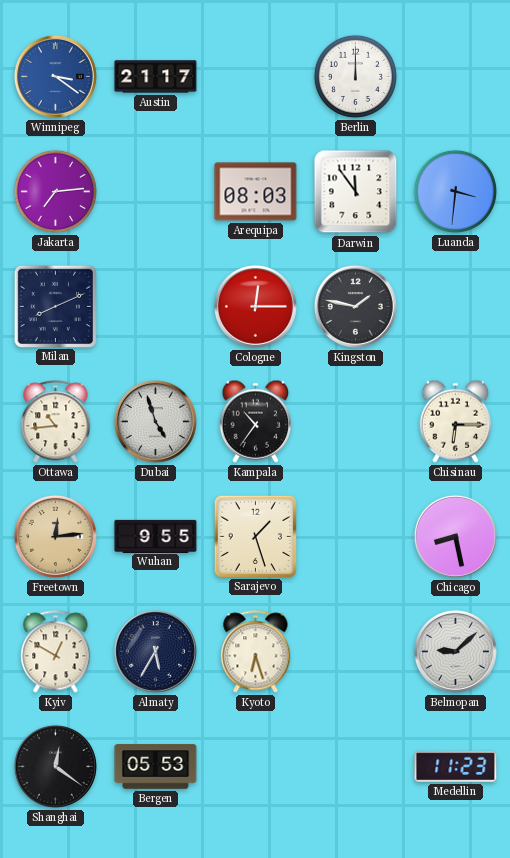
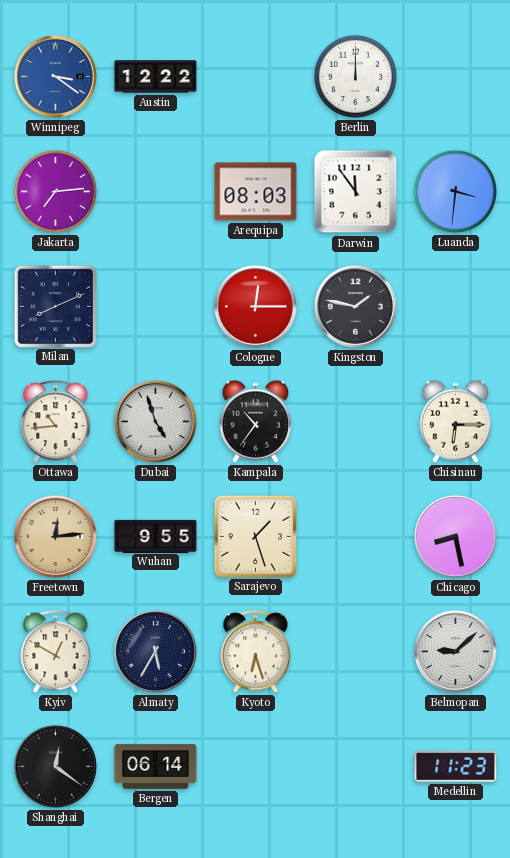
Austin: 21:17 -> 12:22
Bergen: 05:53 -> 06:14
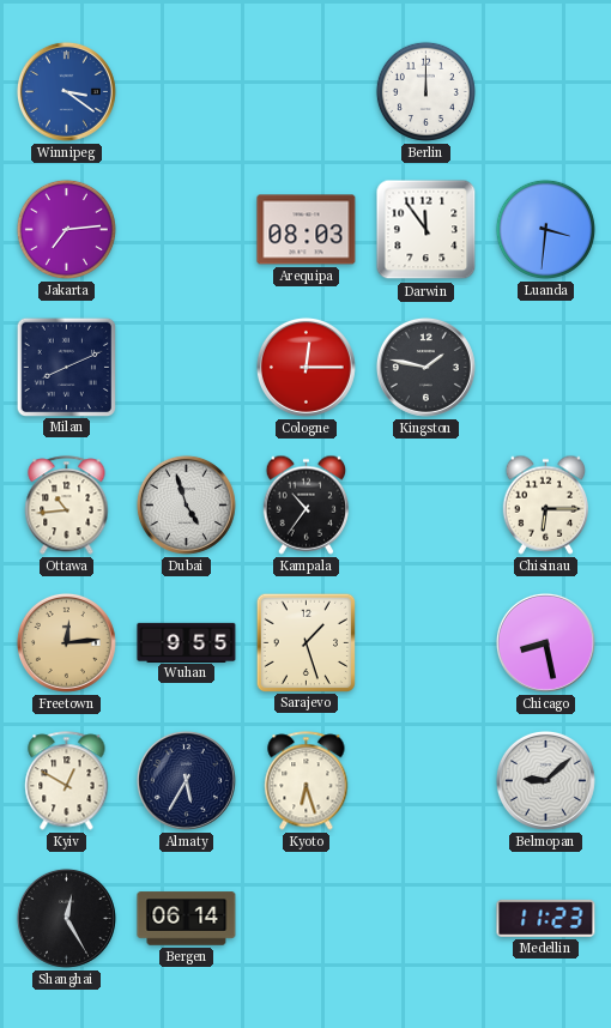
Austin: 12:22 -> none
Shanghai: 12:21 -> 12:25
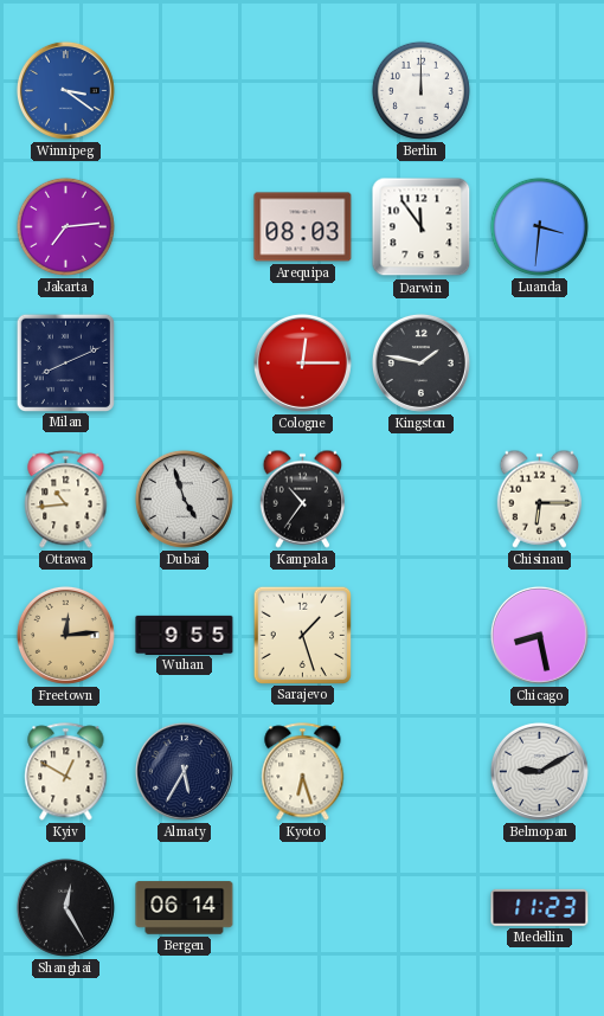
Belmopan: 9:08 -> 9:10
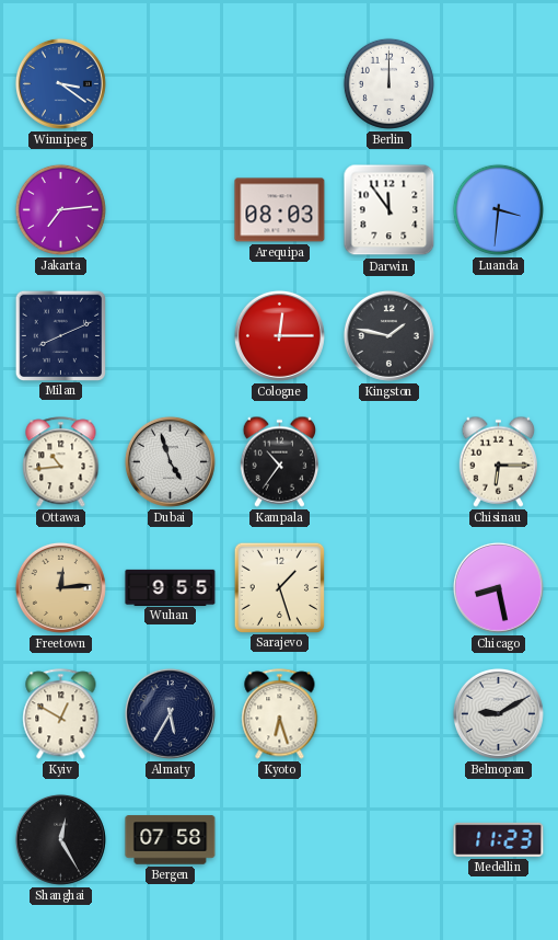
Bergen: 06:14 -> 07:58
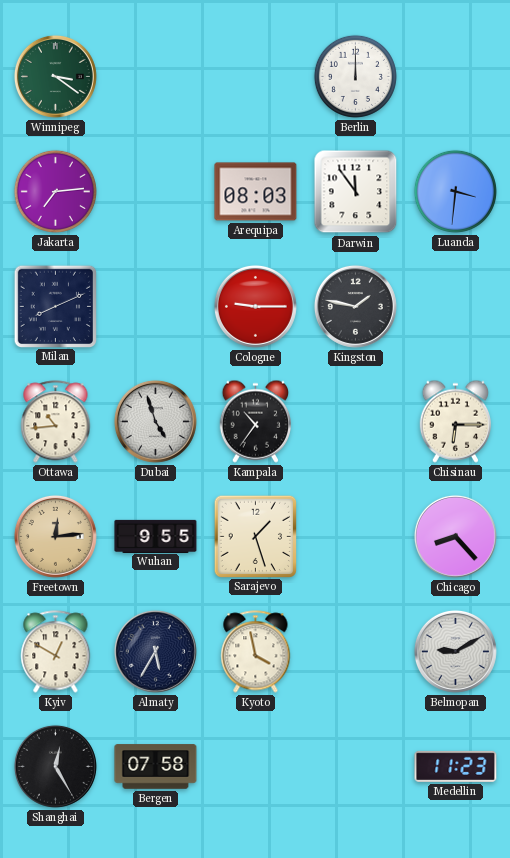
Winnipeg dial: blue -> green
Cologne: 12:15 -> 9:15
Chicago: 8:28 -> 8:23
Kyoto: 6:27 -> 3:58
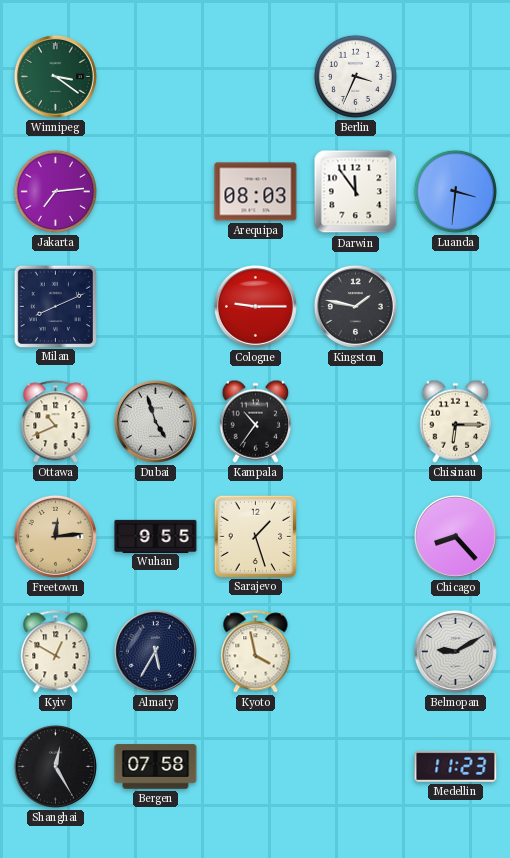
Berlin: 12:00 -> 3:34
Ottawa: 10:44 -> 10:41
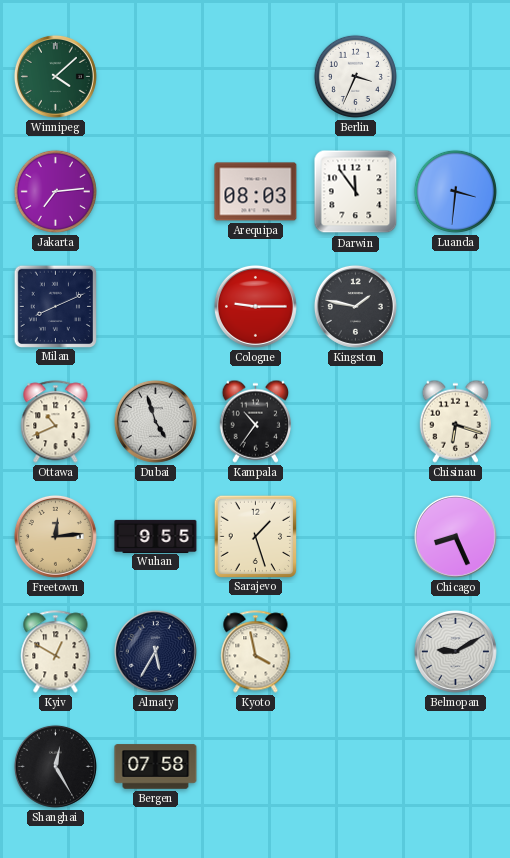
Winnipeg: 3:21 -> 4:08
Chisinau: 6:15 -> 6:18
Chicago: 8:23 -> 8:26
Medellin: 11:23 -> none
